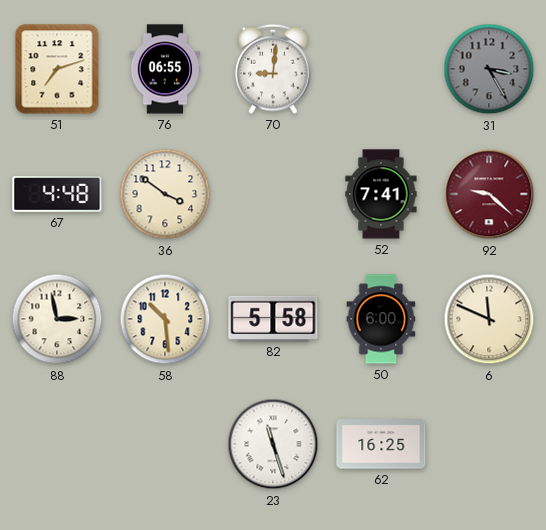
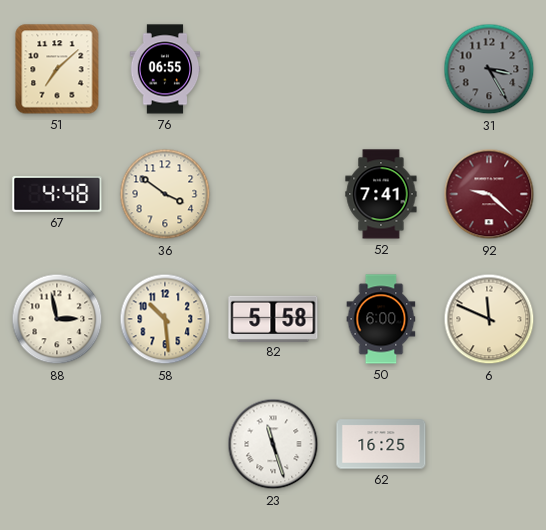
51: 7:12 -> 7:08
70: 9:01 -> none
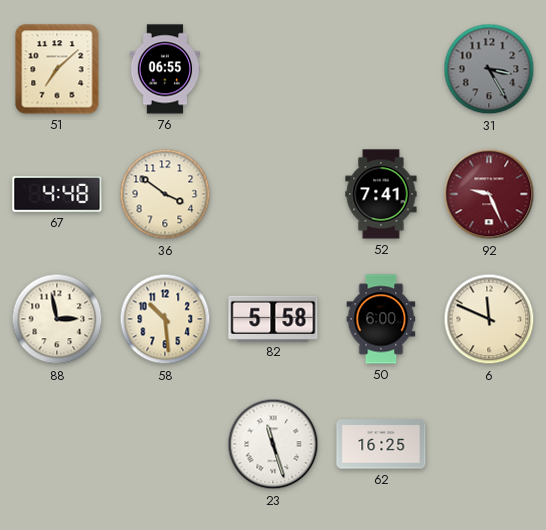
92: 9:22 -> 9:26
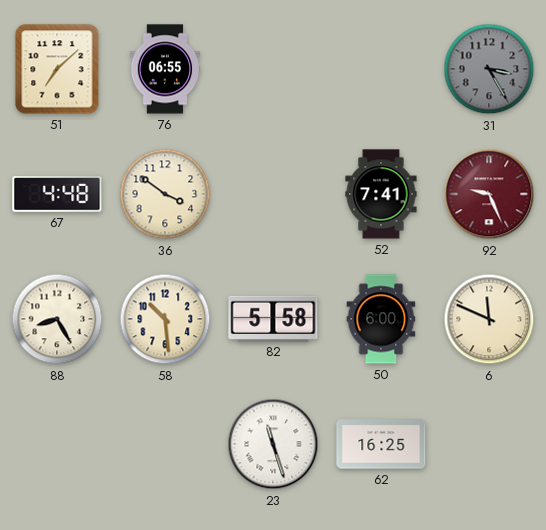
88: 2:58 -> 8:25
